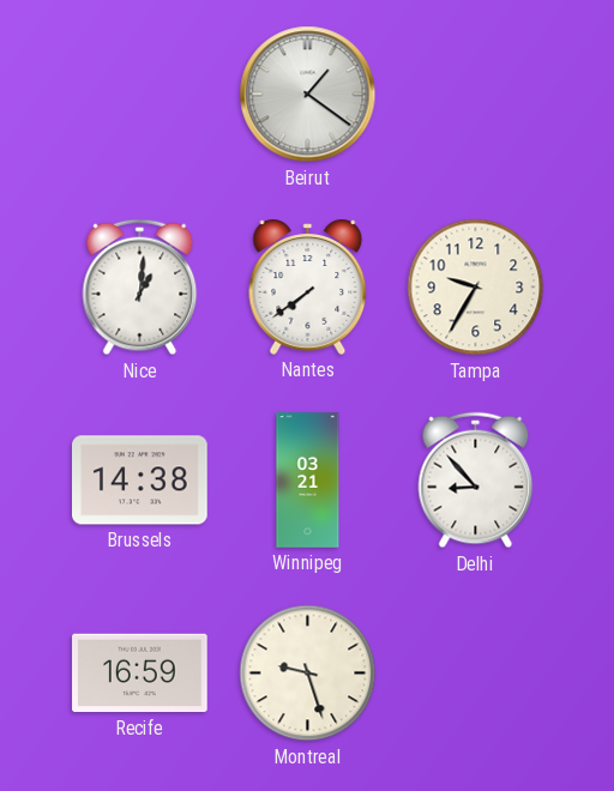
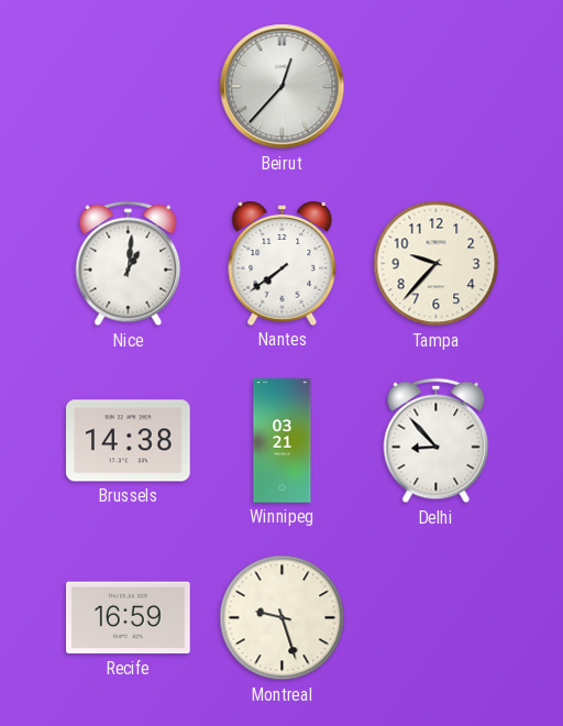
Beirut: 1:21 -> 12:37
Tampa: 9:35 -> 9:37
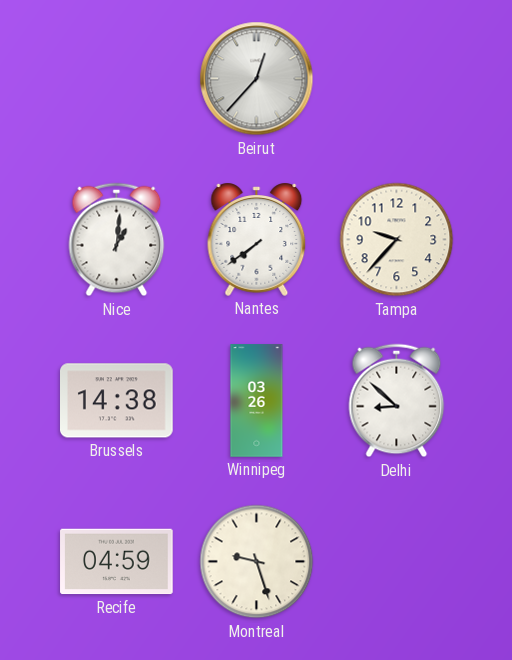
Winnipeg: 03:21 -> 03:26
Delhi: 8:53 -> 8:52
Recife: 16:59 -> 04:59
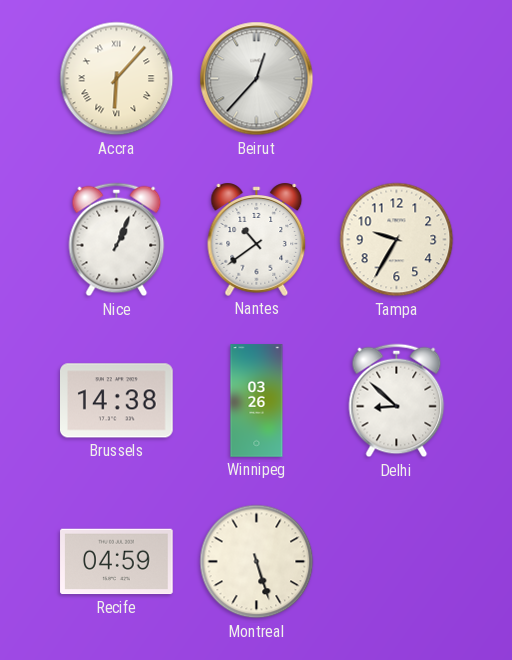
Accra: none -> 6:07
Nice: 1:01 -> 1:04
Nantes: 7:39 -> 10:39
Tampa: 9:37 -> 9:35
Montreal: 9:27 -> 5:27
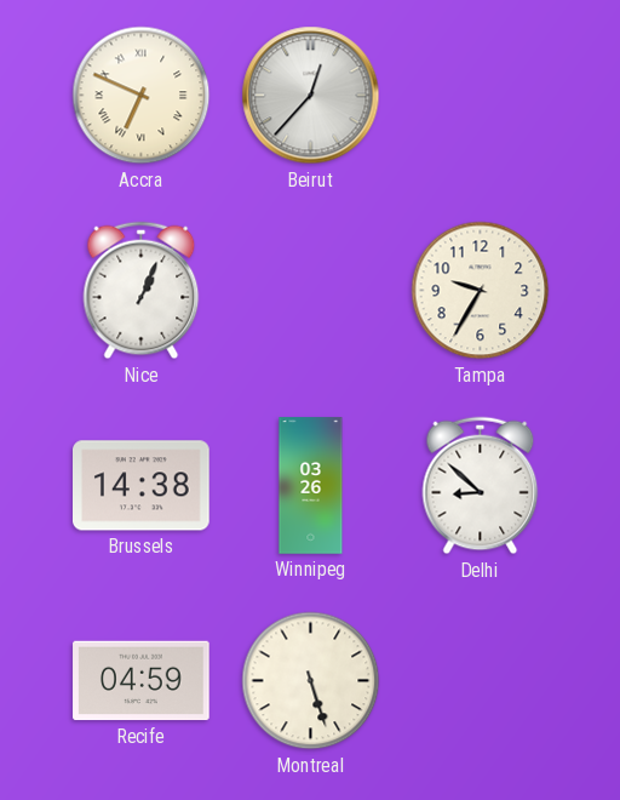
Accra: 6:07 -> 6:49
Nantes: 10:39 -> none
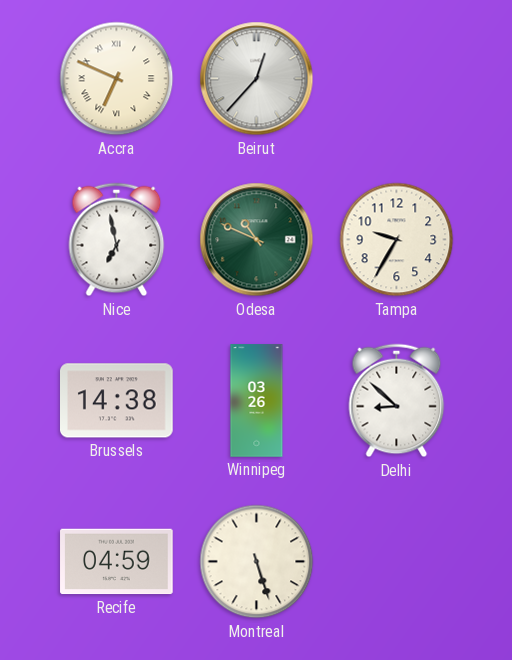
Nice: 1:04 -> 6:58
Odesa: none -> 10:49
